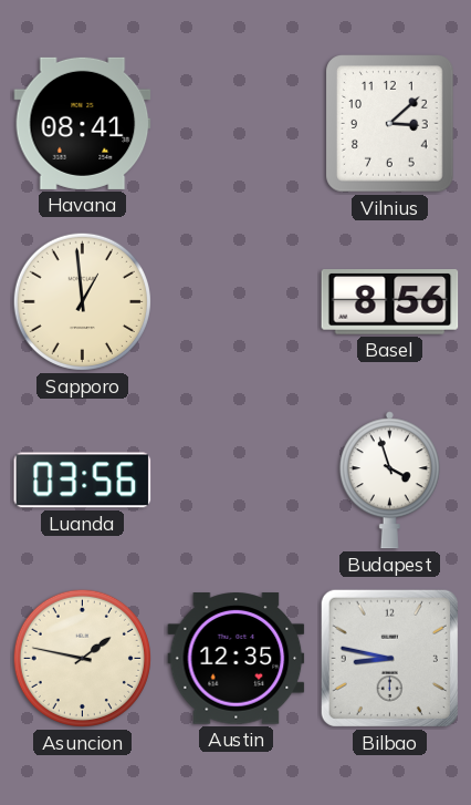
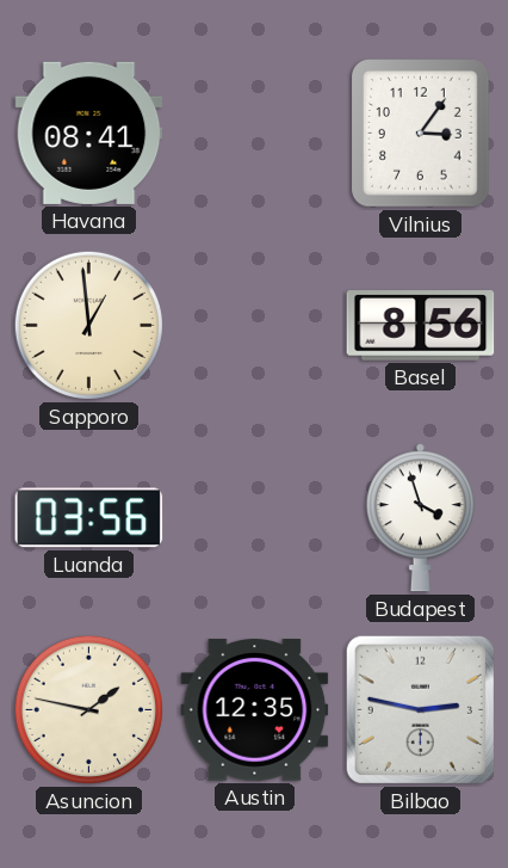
Vilnius: 3:08 -> 3:06
Bilbao: 8:47 -> 2:47
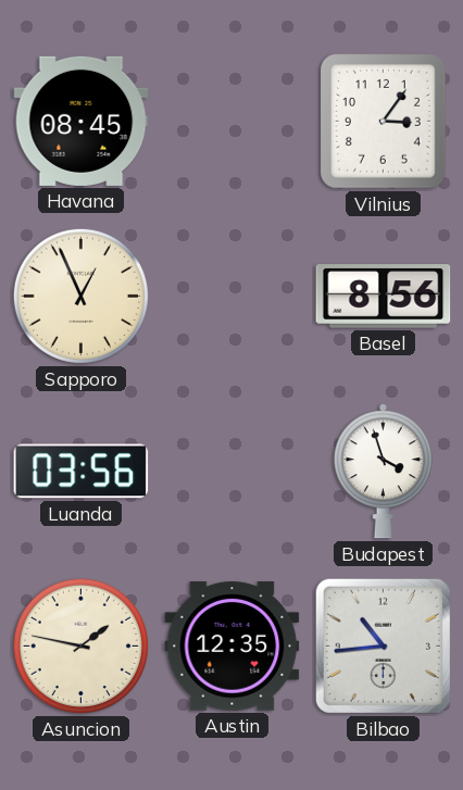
Havana: 08:41 -> 08:45
Sapporo: 12:59 -> 12:56
Bilbao: 2:47 -> 10:44
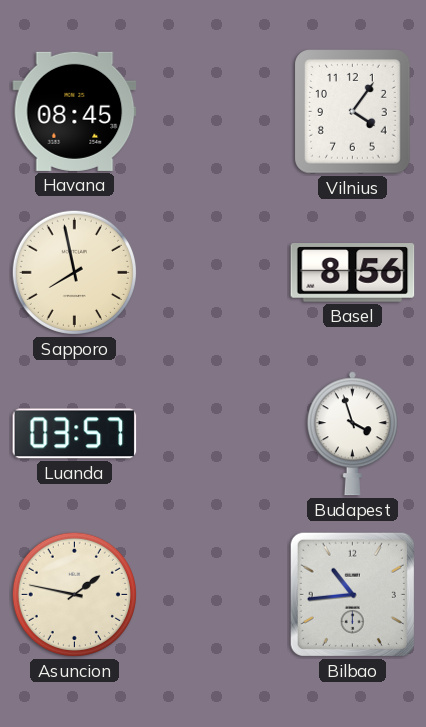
Vilnius: 3:06 -> 4:06
Sapporo: 12:56 -> 7:58
Luanda: 03:56 -> 03:57
Austin: 12:35 -> none
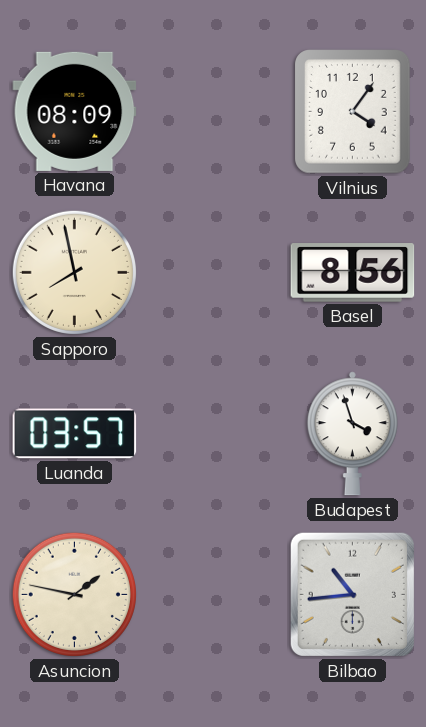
Havana: 08:45 -> 08:09
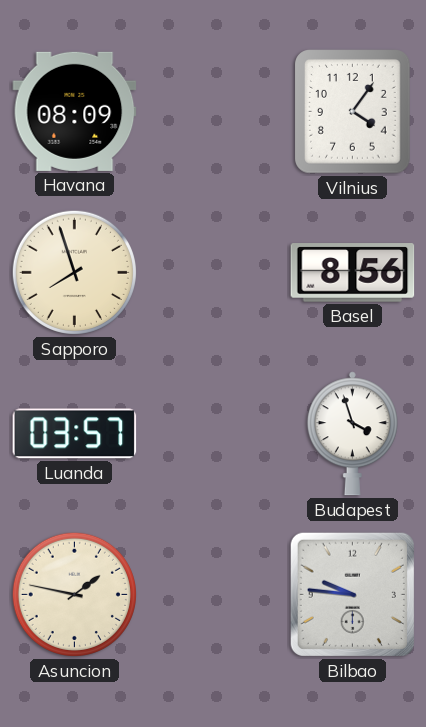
Sapporo: 7:58 -> 7:57
Bilbao: 10:44 -> 9:46
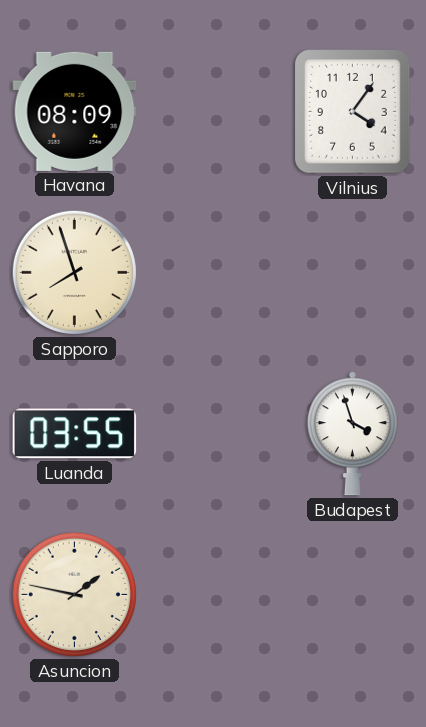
Basel: 8:56 -> none
Luanda: 03:57 -> 03:55
Bilbao: 9:46 -> none
